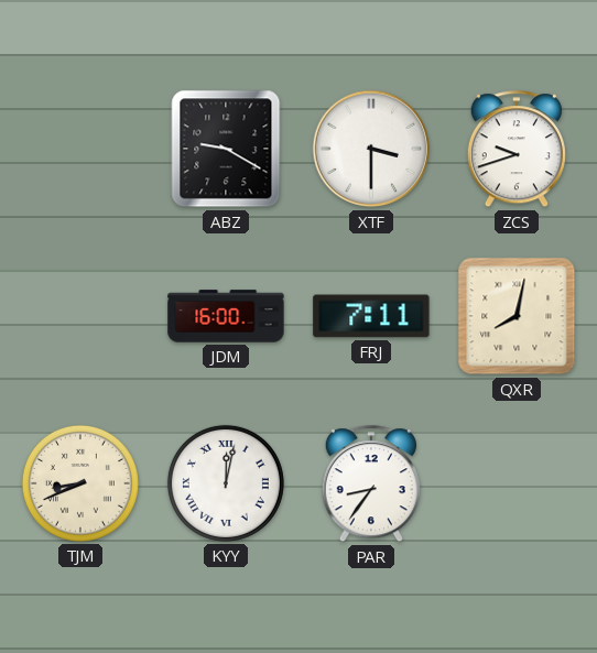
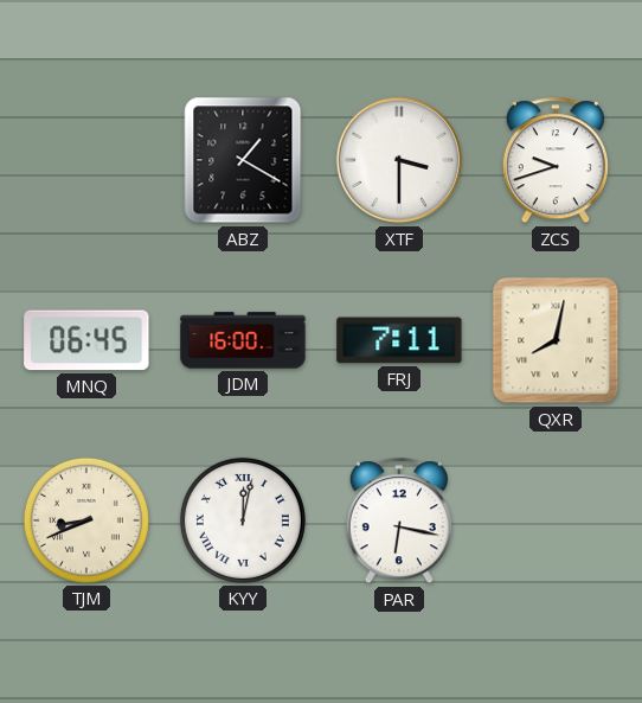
ABZ: 9:20 -> 1:20
MNQ: none -> 06:45
PAR: 8:36 -> 6:17
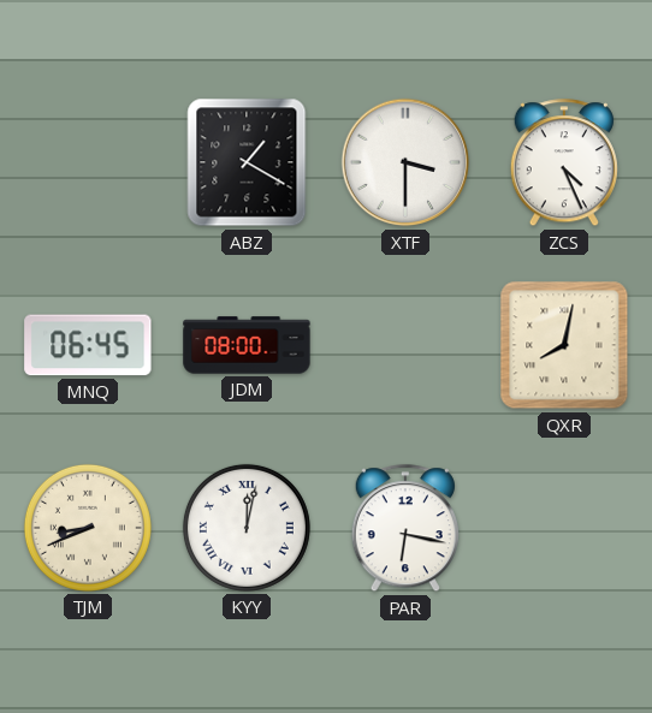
ZCS: 9:42 -> 4:26
JDM: 16:00 -> 08:00
FRJ: 7:11 -> none
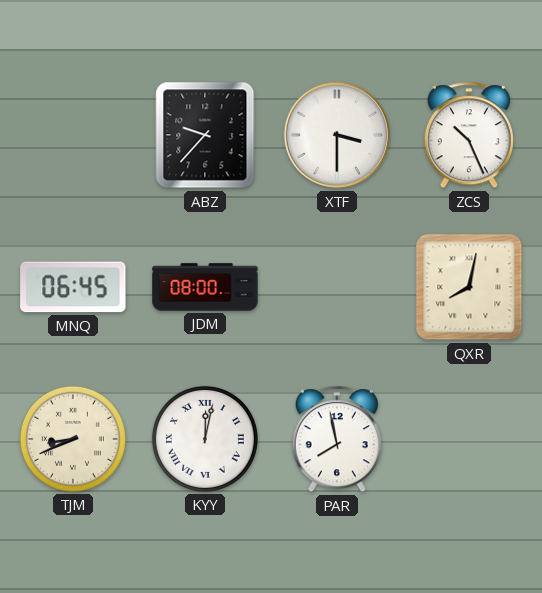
ABZ: 1:20 -> 9:37
ZCS: 4:26 -> 10:26
PAR: 6:17 -> 7:58
